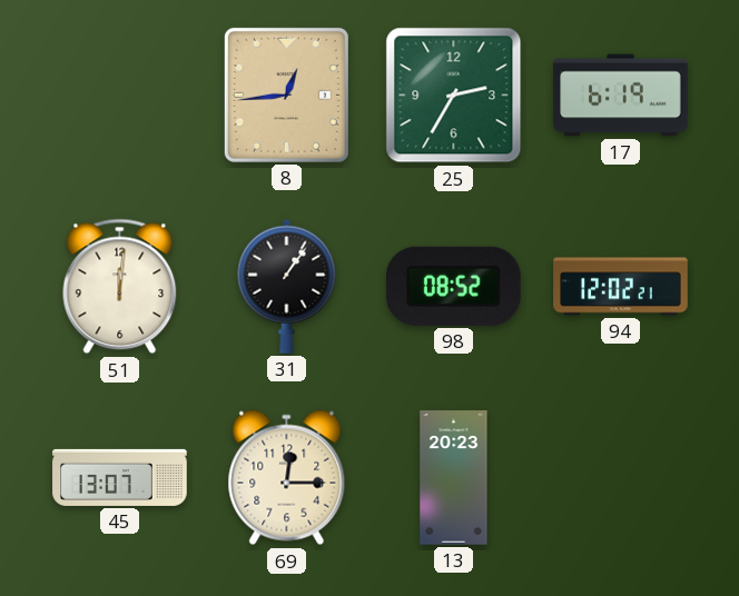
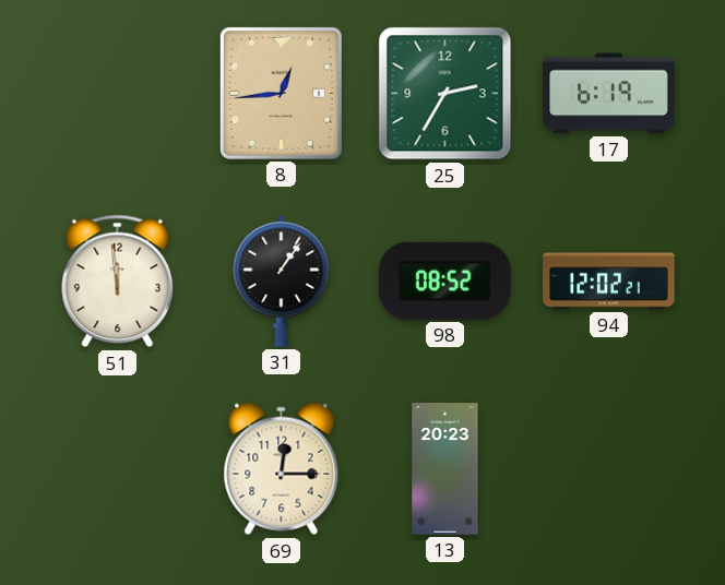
51: 12:01 -> 11:59
45: 13:07 -> none
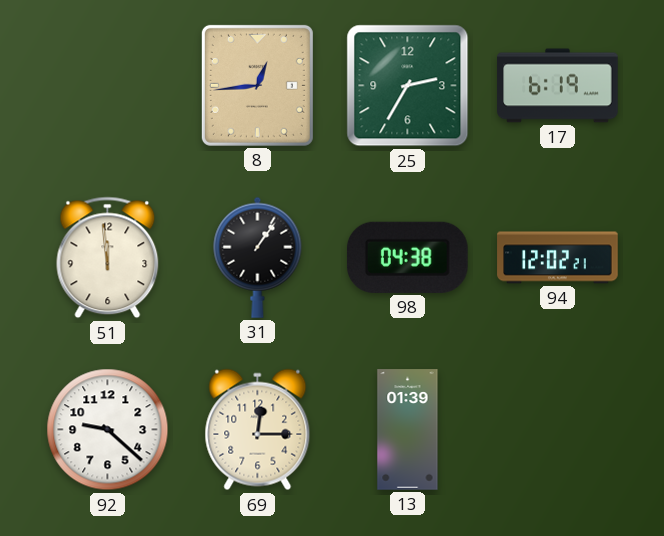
98: 08:52 -> 04:38
92: none -> 9:22
13: 20:23 -> 01:39
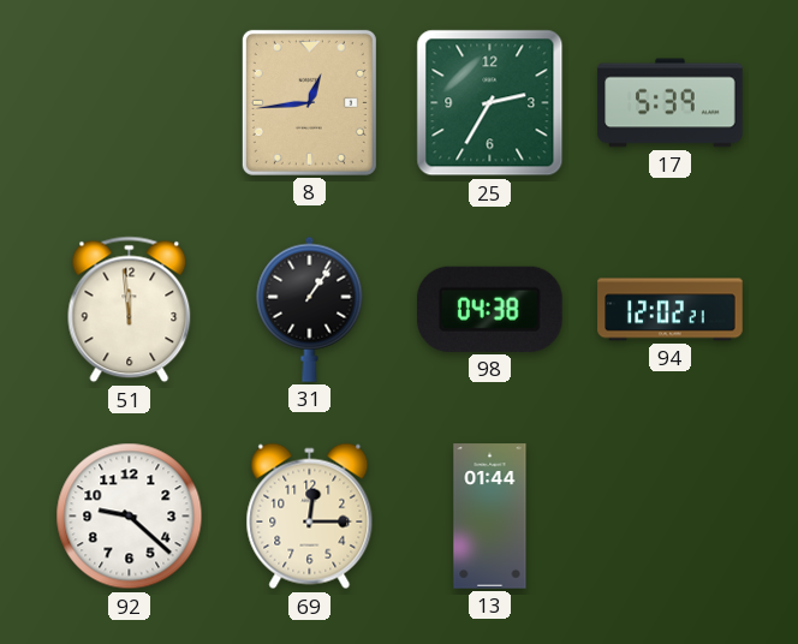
17: 6:19 -> 5:39
13: 01:39 -> 01:44
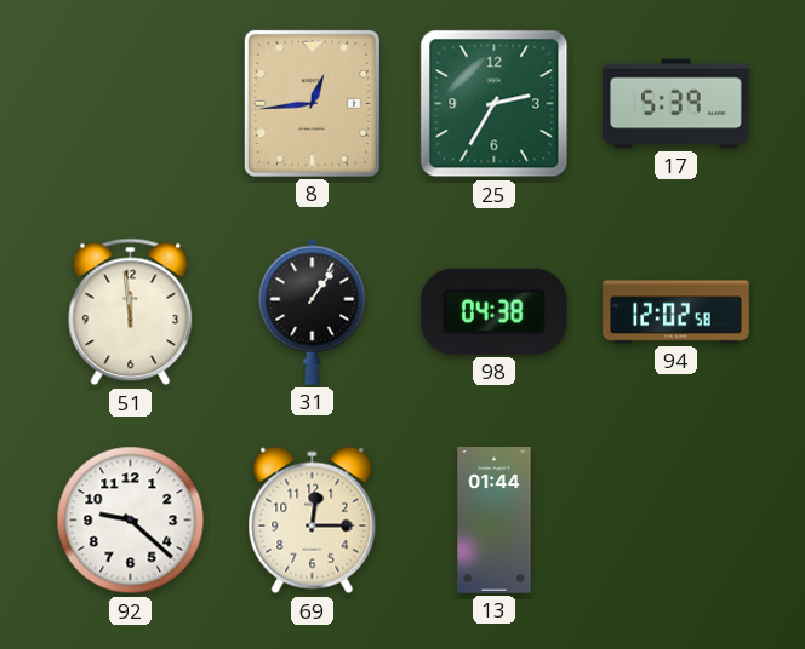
94: 12:02:21 -> 12:02:58
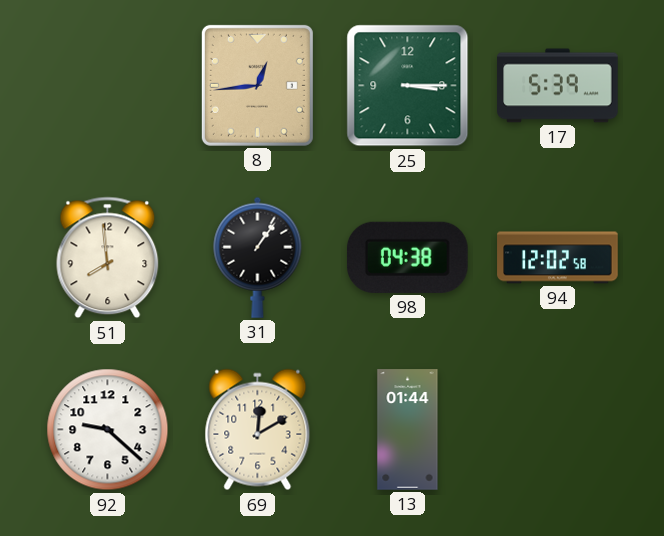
25: 2:35 -> 3:15
51: 11:59 -> 7:59
69: 12:15 -> 12:10
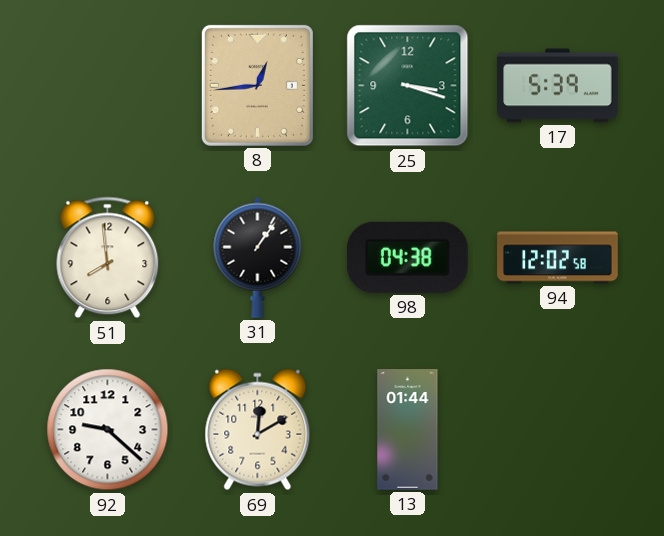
25: 3:15 -> 3:18
